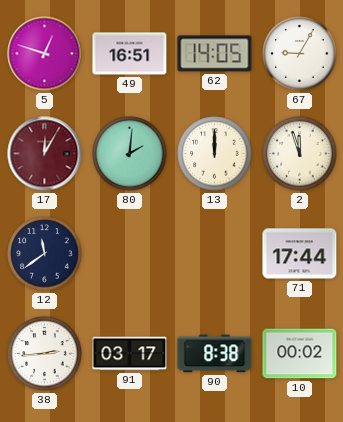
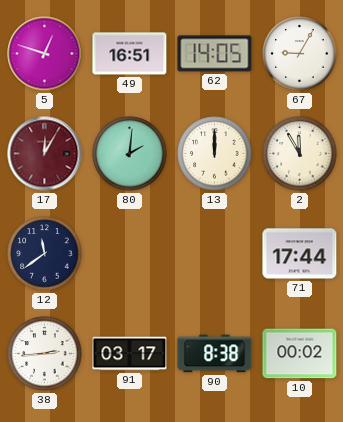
2: 11:57 -> 11:55
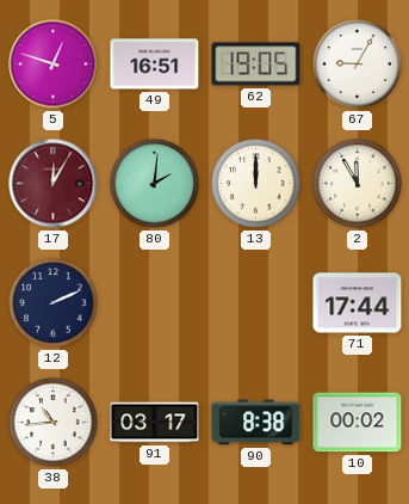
62: 14:05 -> 19:05
12: 11:39 -> 2:11
38: 2:44 -> 10:44
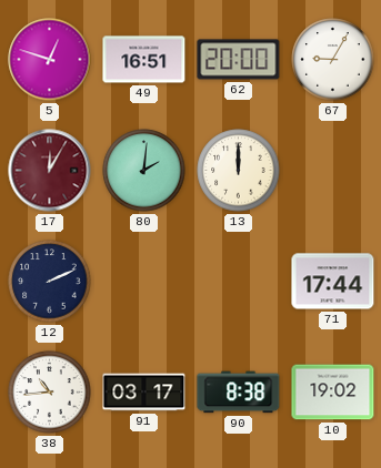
62: 19:05 -> 20:00
2: 11:55 -> none
10: 00:02 -> 19:02
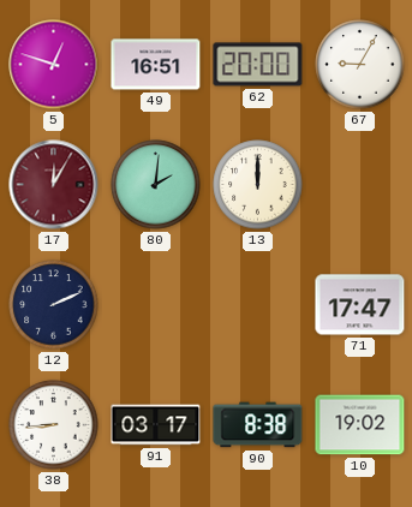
71: 17:44 -> 17:47
38: 10:44 -> 8:44
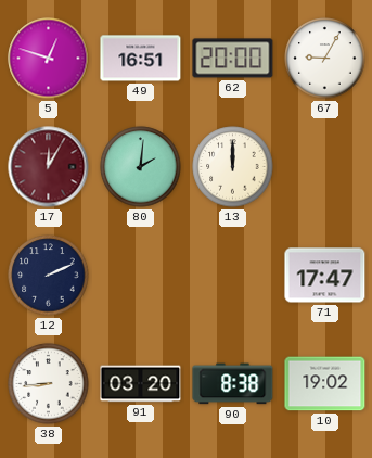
91: 03:17 -> 03:20
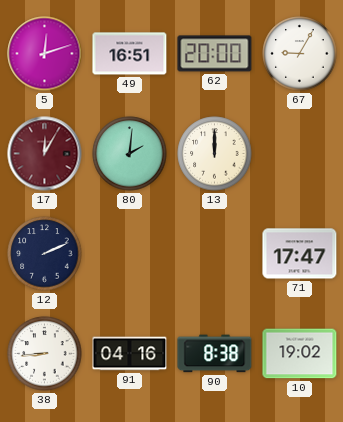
5: 12:48 -> 12:12
91: 03:20 -> 04:16
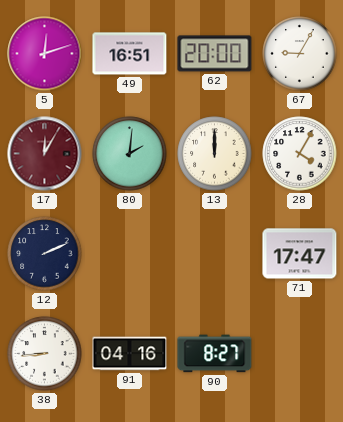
28: none -> 4:05
90: 8:38 -> 8:27
10: 19:02 -> none
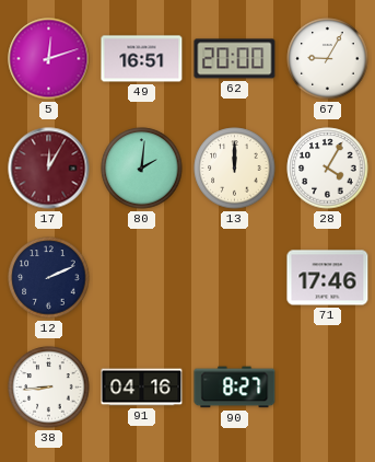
71: 17:47 -> 17:46
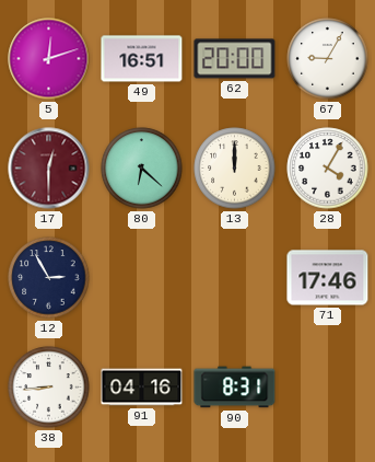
17: 12:05 -> 12:30
80: 2:01 -> 6:22
12: 2:11 -> 2:55
90: 8:27 -> 8:31
